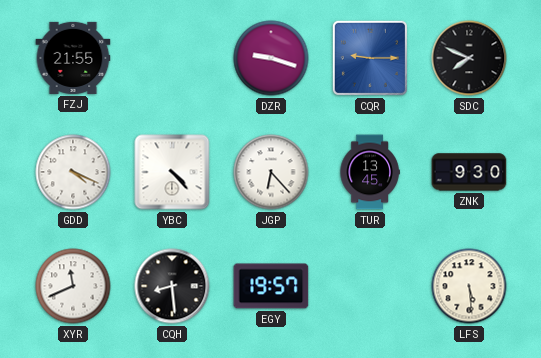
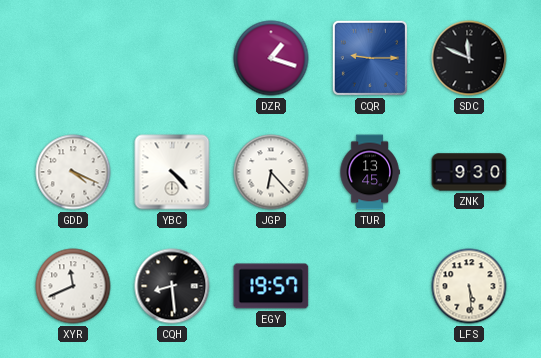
FZJ: 21:55 -> none
DZR: 9:18 -> 1:18
SDC: 7:49 -> 11:49
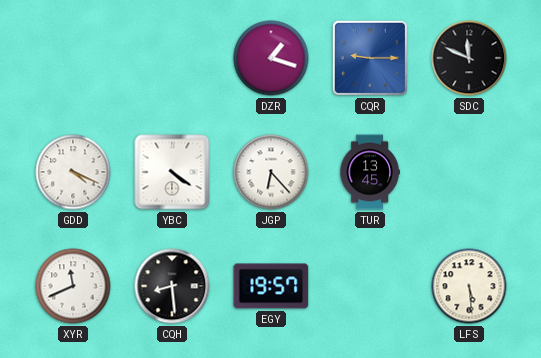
YBC: 4:23 -> 4:21
ZNK: 9:30 -> none
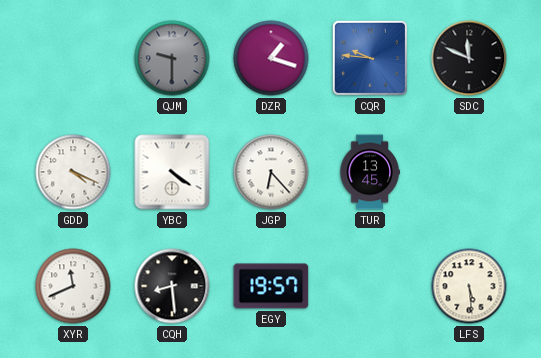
QJM: none -> 9:30
CQR: 9:15 -> 9:46
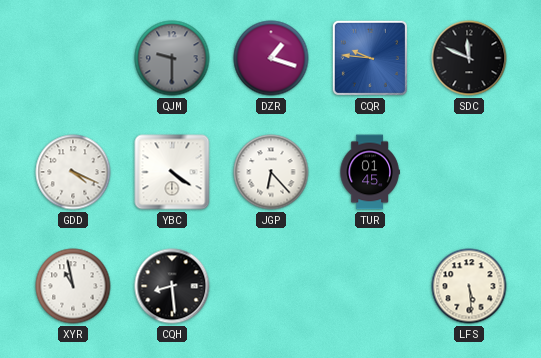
TUR: 13:45 -> 01:45
XYR: 11:41 -> 10:58
EGY: 19:57 -> none
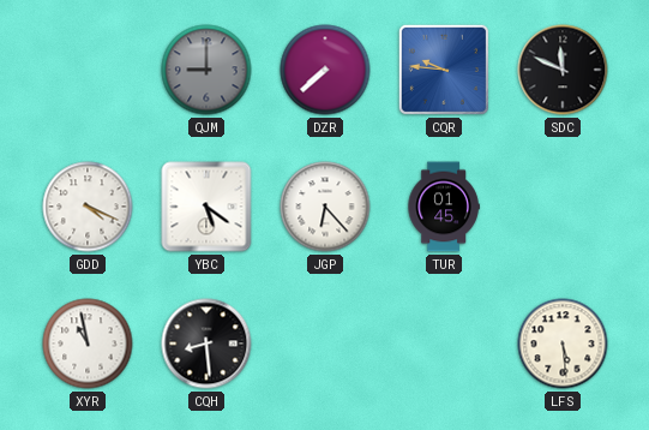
QJM: 9:30 -> 9:00
DZR: 1:18 -> 7:38
YBC: 4:21 -> 5:21
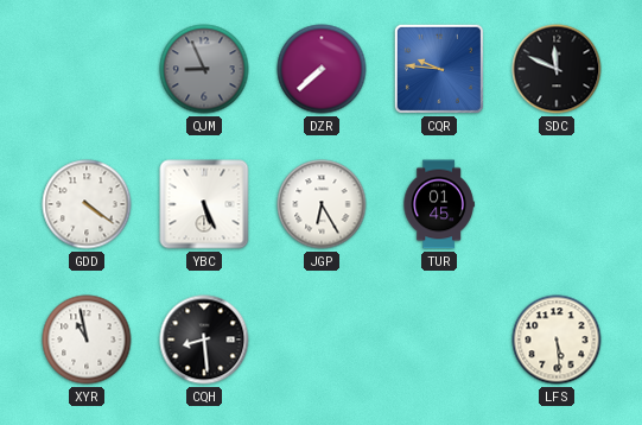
QJM: 9:00 -> 8:56
GDD: 4:19 -> 4:21
YBC: 5:21 -> 5:26
JGP: 6:23 -> 6:25
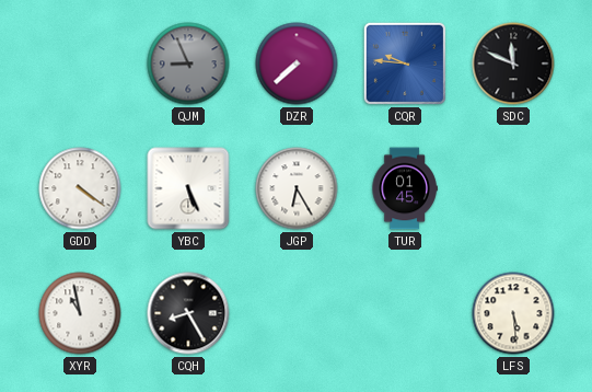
CQH: 8:29 -> 8:25
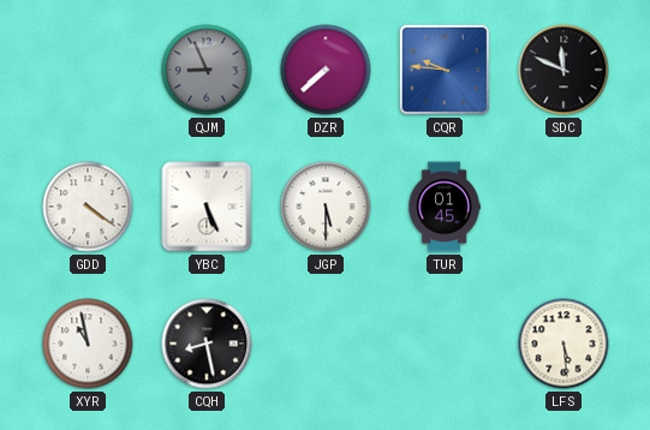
JGP: 6:25 -> 5:30
CQH: 8:25 -> 8:28
